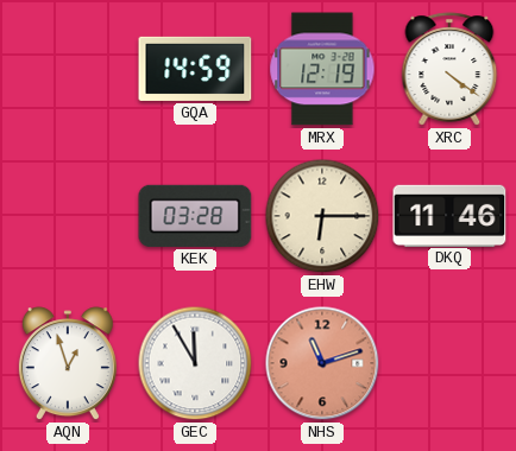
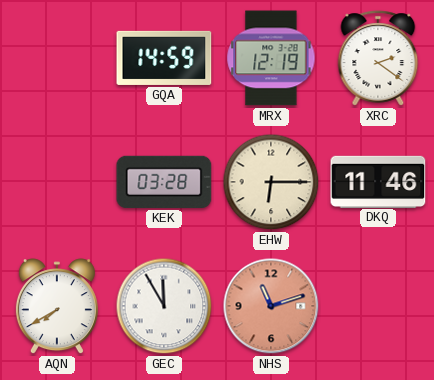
XRC: 4:21 -> 2:21
AQN: 12:57 -> 7:40
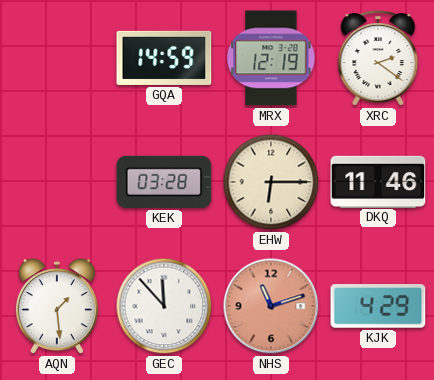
AQN: 7:40 -> 1:29
GEC: 11:55 -> 11:53
KJK: none -> 4:29
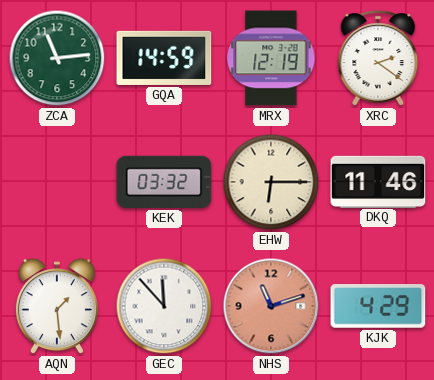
ZCA: none -> 11:14
KEK: 03:28 -> 03:32
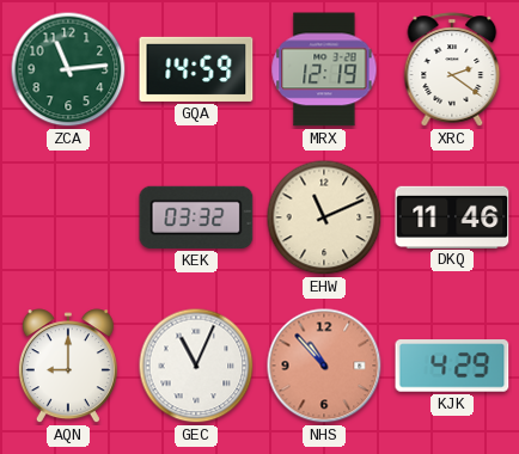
EHW: 6:15 -> 11:11
AQN: 1:29 -> 9:00
GEC: 11:53 -> 11:04
NHS: 11:12 -> 10:53
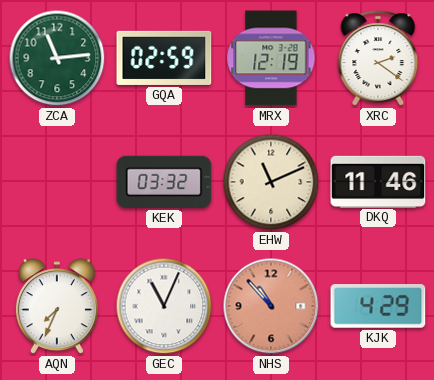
GQA: 14:59 -> 02:59
AQN: 9:00 -> 7:34
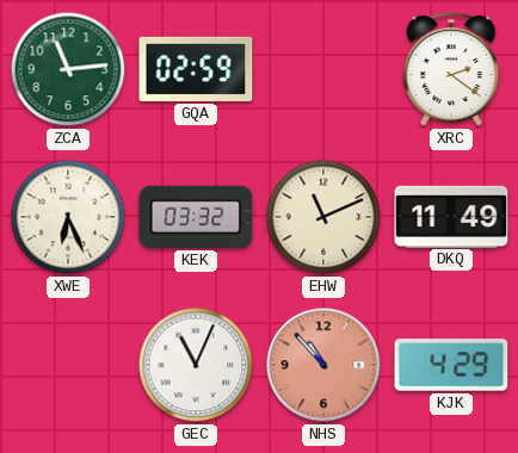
MRX: 12:19 -> none
XWE: none -> 6:26
DKQ: 11:46 -> 11:49
AQN: 7:34 -> none
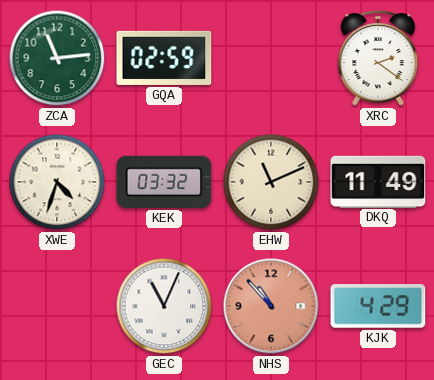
XWE: 6:26 -> 4:33
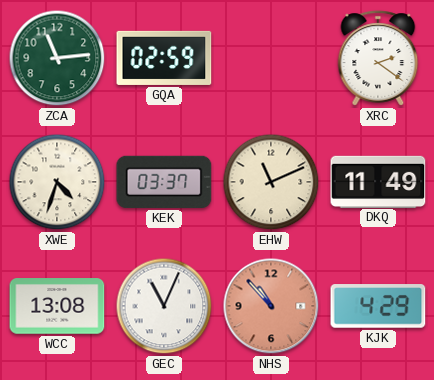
KEK: 03:32 -> 03:37
WCC: none -> 13:08
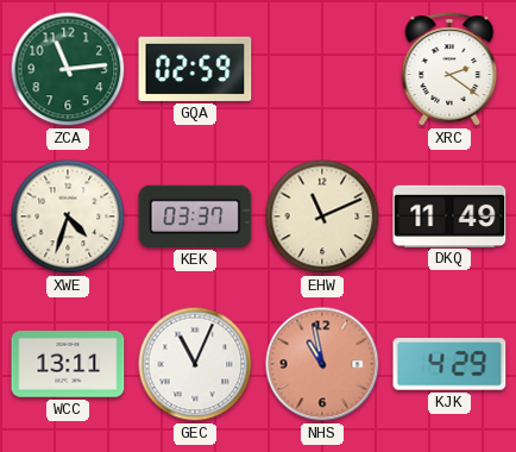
WCC: 13:08 -> 13:11
NHS: 10:53 -> 10:58
